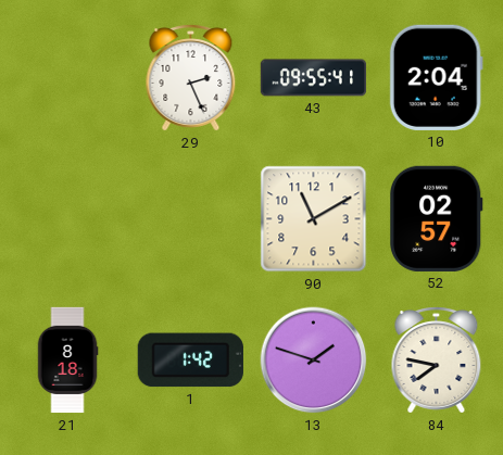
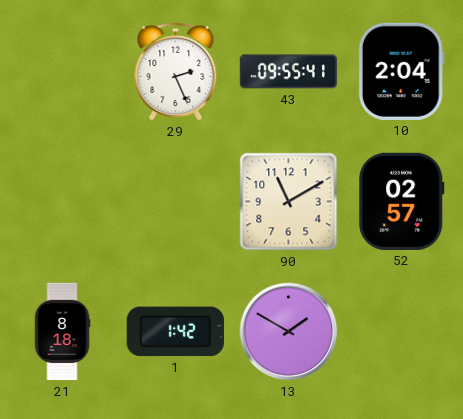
13: 1:48 -> 1:50
84: 7:47 -> none
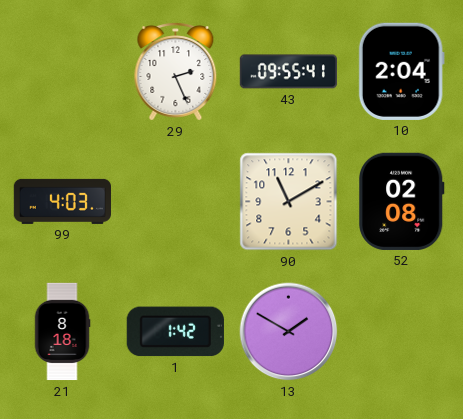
99: none -> 4:03
52: 02:57 -> 02:08
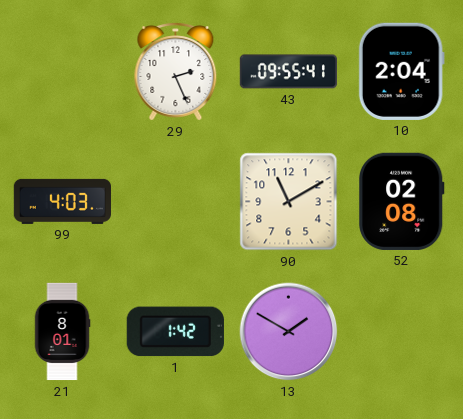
21: 8:18 -> 8:01
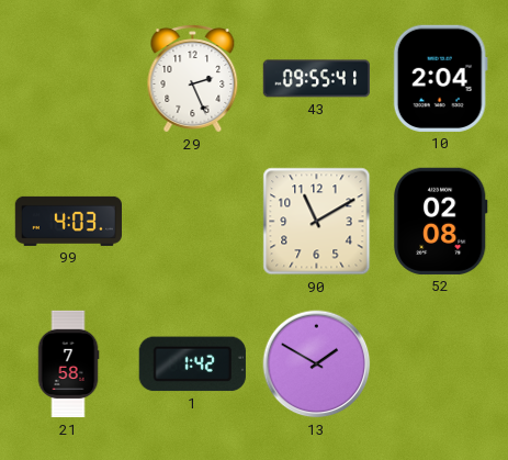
21: 8:01 -> 7:58
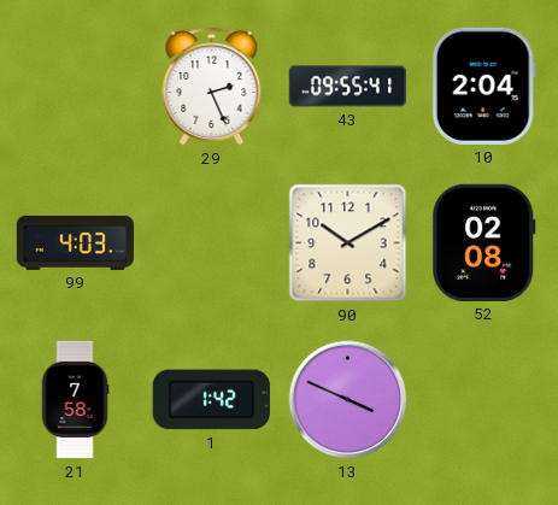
90: 11:10 -> 10:10
13: 1:50 -> 3:49
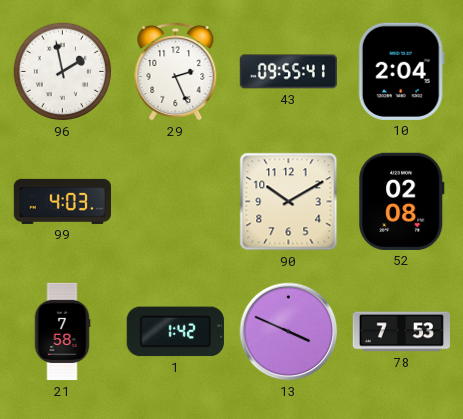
96: none -> 1:58
78: none -> 7:53
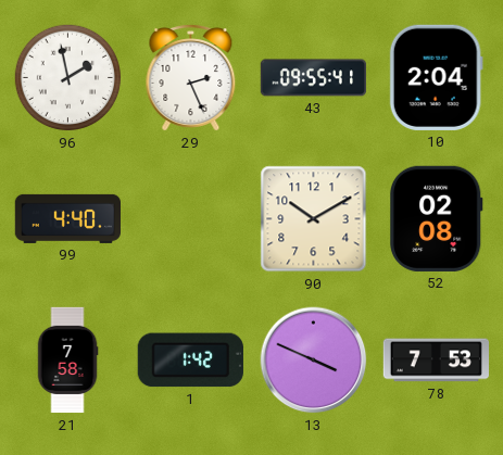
99: 4:03 -> 4:40
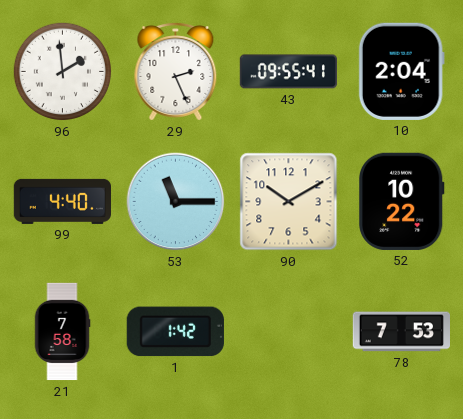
96: 1:58 -> 1:59
53: none -> 11:15
52: 02:08 -> 10:22
13: 3:49 -> none
